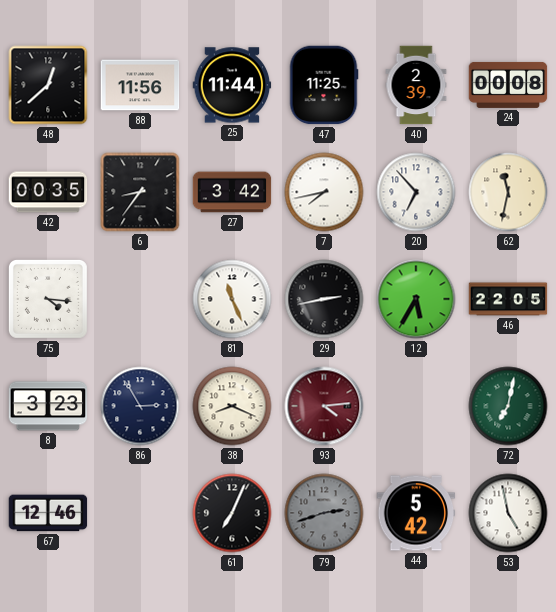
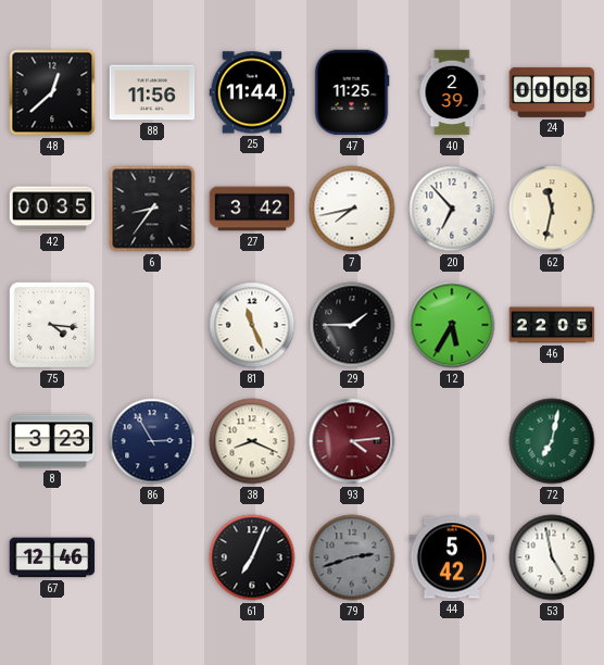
29: 2:43 -> 1:45
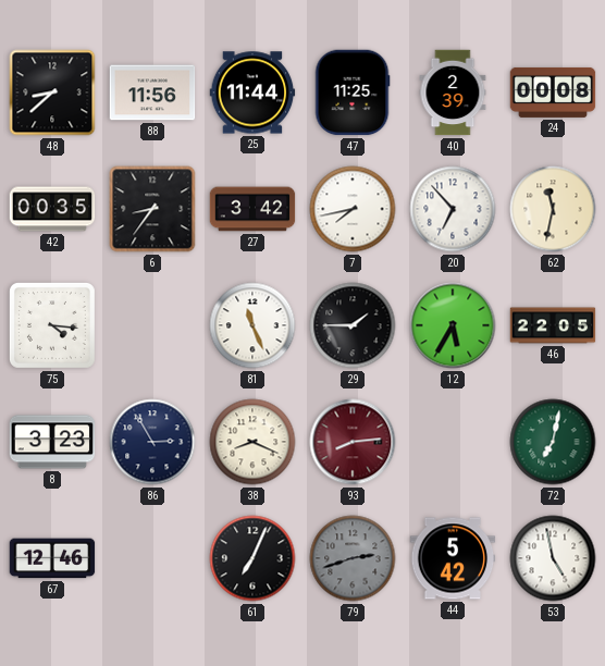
48: 12:38 -> 8:38
93: 4:14 -> 8:14
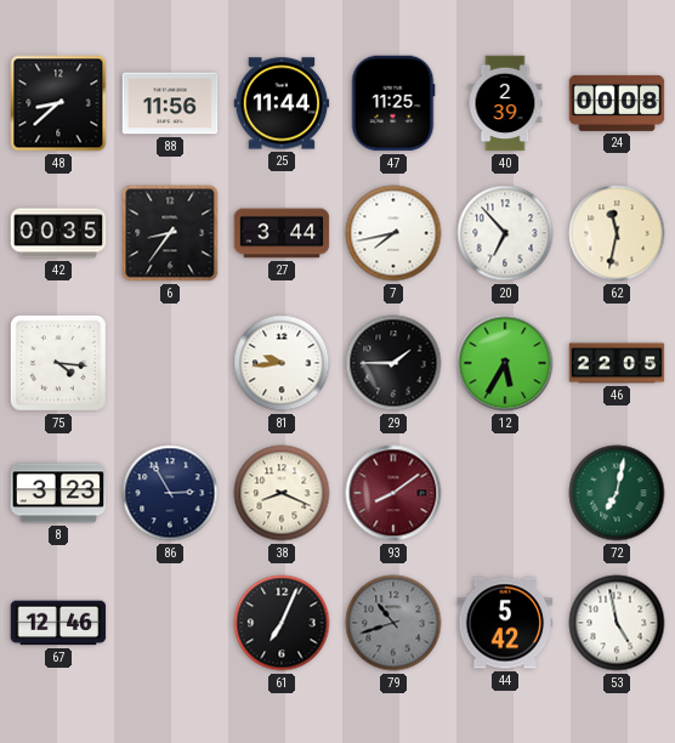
27: 3:42 -> 3:44
81: 11:26 -> 9:44
93: 8:14 -> 8:09
79: 2:42 -> 10:42
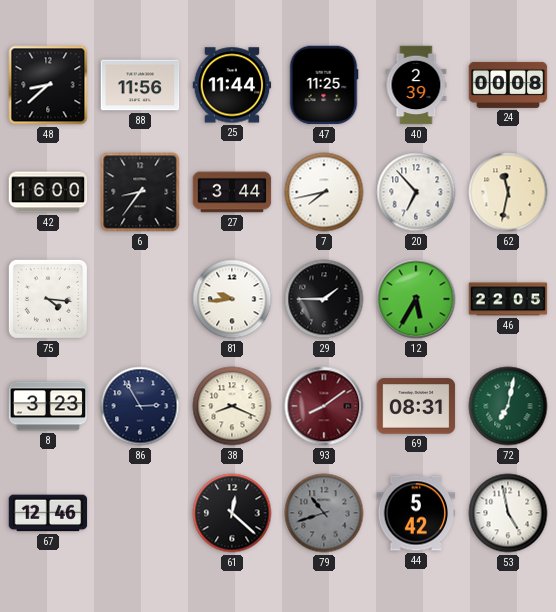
42: 00:35 -> 16:00
69: none -> 08:31
61: 7:04 -> 12:22
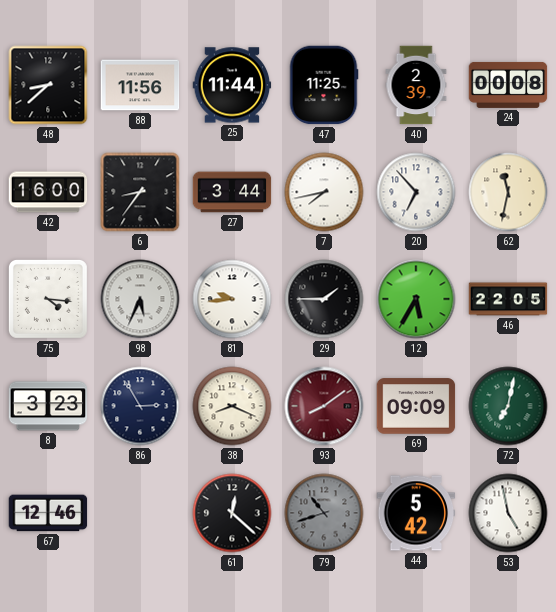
98: none -> 5:34
69: 08:31 -> 09:09
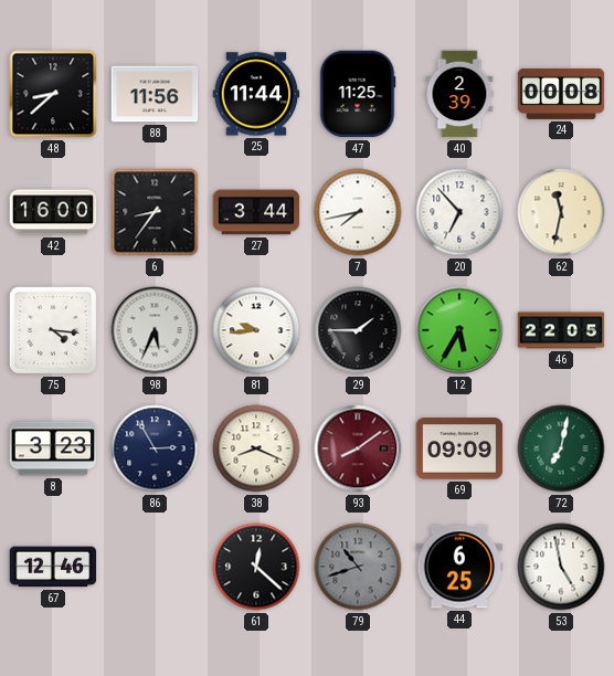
44: 5:42 -> 6:25
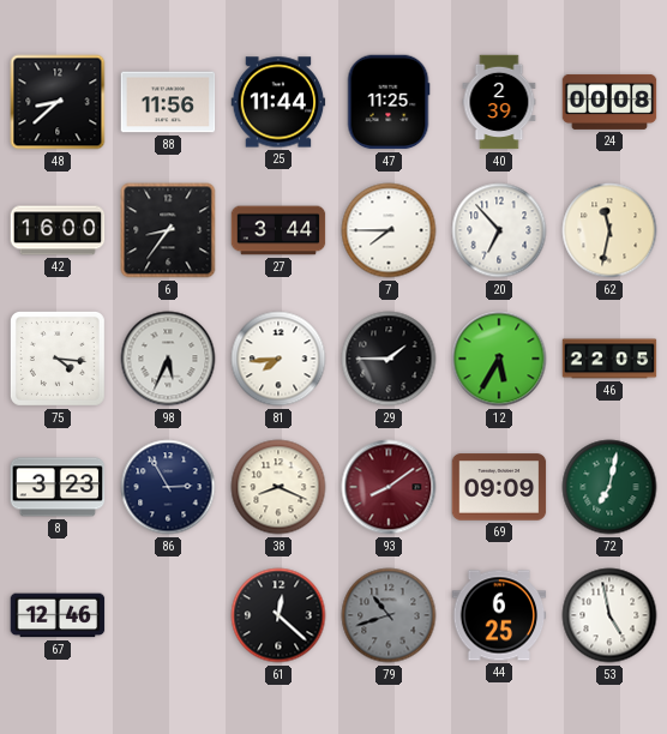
7: 7:43 -> 7:45
81: 9:44 -> 7:44
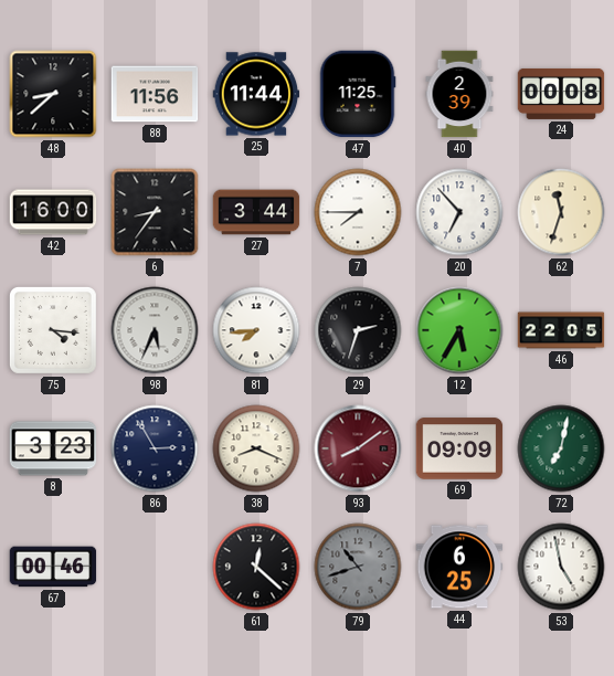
62: 11:32 -> 11:33
29: 1:45 -> 2:33
67: 12:46 -> 00:46
